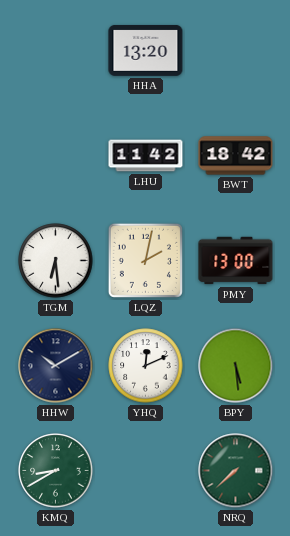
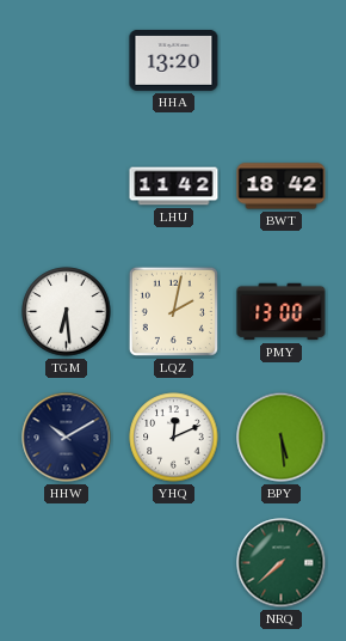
KMQ: 8:40 -> none
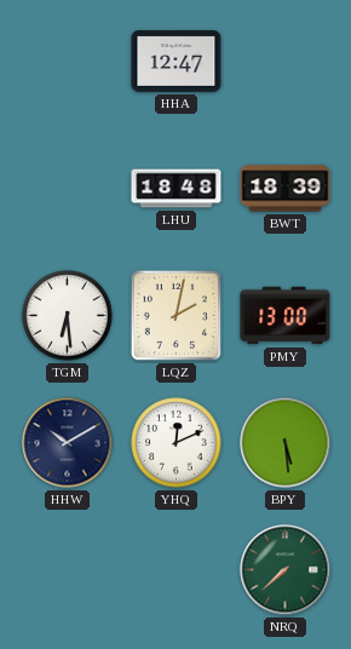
HHA: 13:20 -> 12:47
LHU: 11:42 -> 18:48
BWT: 18:42 -> 18:39
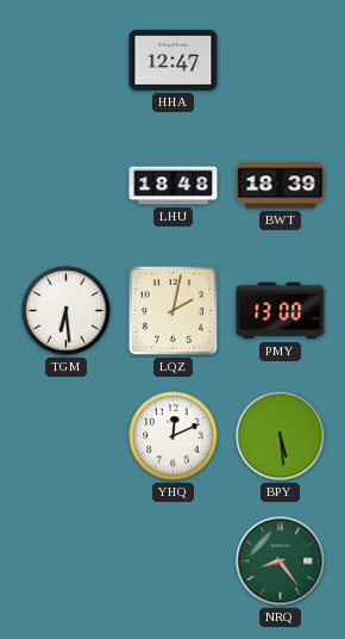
HHW: 10:10 -> none
NRQ: 7:38 -> 8:24
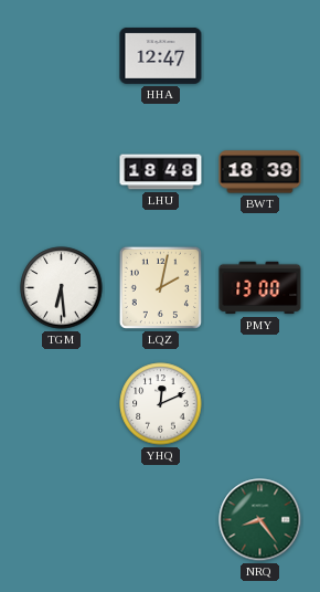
BPY: 5:29 -> none
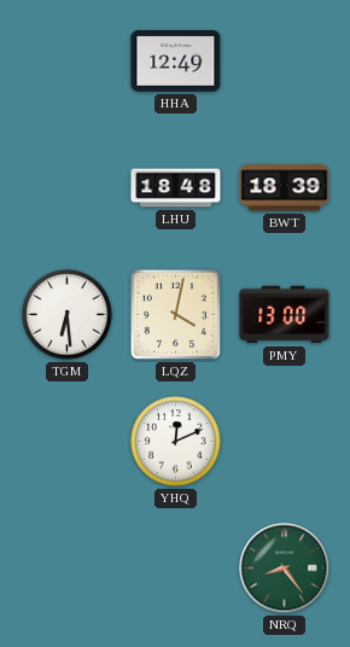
HHA: 12:47 -> 12:49
LQZ: 2:02 -> 4:02
